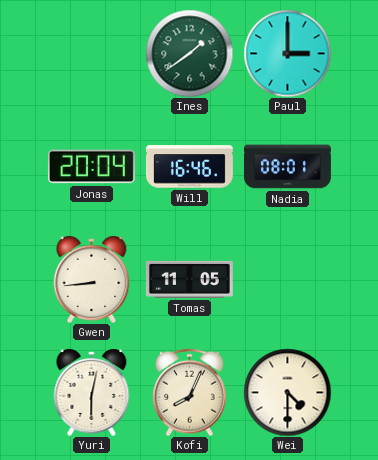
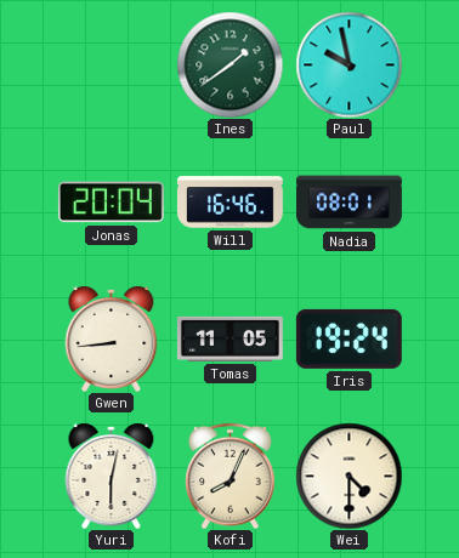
Paul: 3:00 -> 9:58
Iris: none -> 19:24
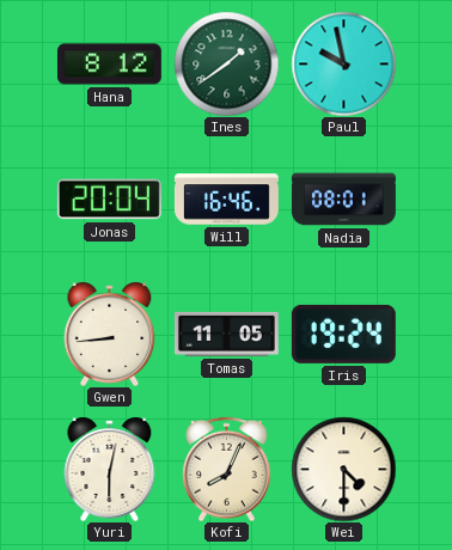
Hana: none -> 8:12
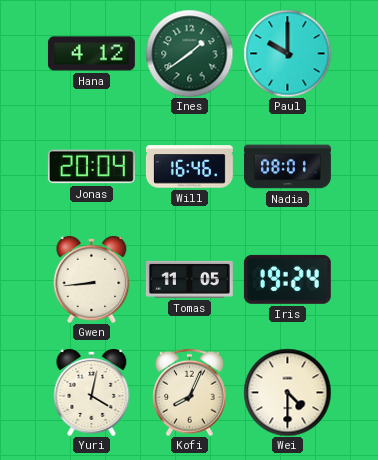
Hana: 8:12 -> 4:12
Paul: 9:58 -> 10:00
Yuri: 6:02 -> 4:02
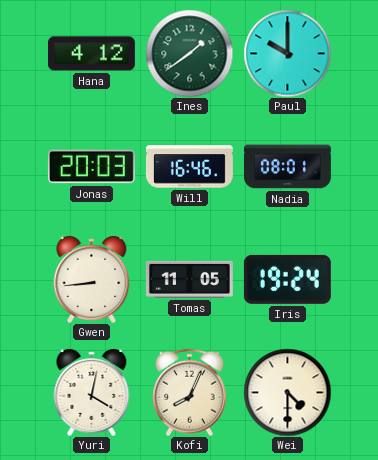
Jonas: 20:04 -> 20:03
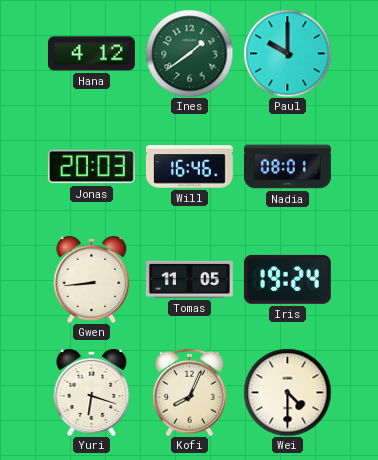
Yuri: 4:02 -> 6:18
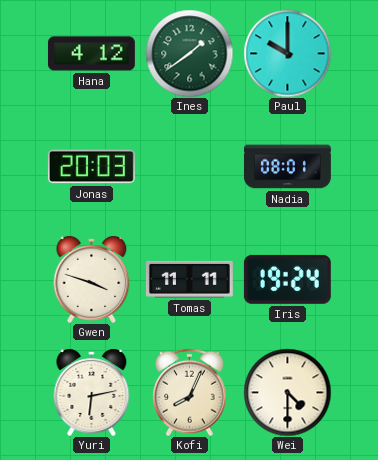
Will: 16:46 -> none
Gwen: 8:44 -> 3:48
Tomas: 11:05 -> 11:11
Yuri: 6:18 -> 6:13
